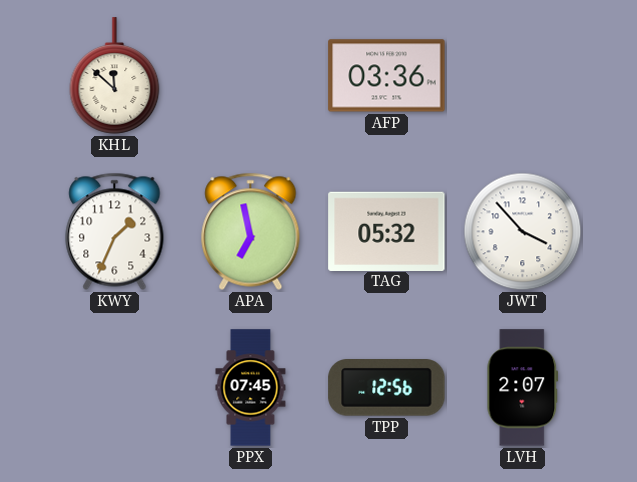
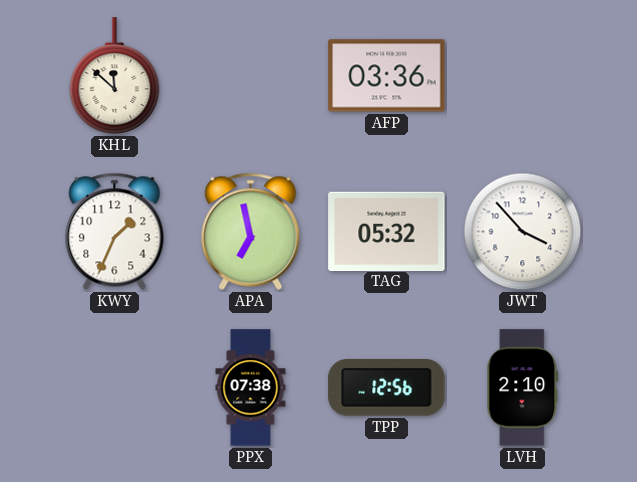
PPX: 07:45 -> 07:38
LVH: 2:07 -> 2:10
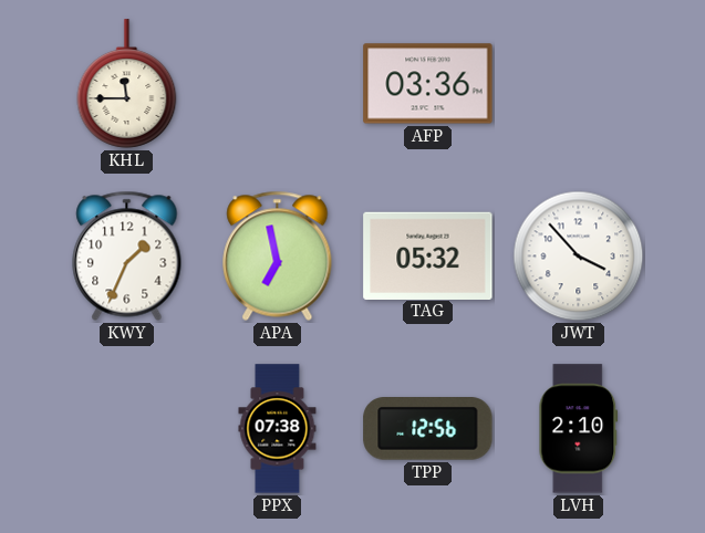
KHL: 11:52 -> 11:45
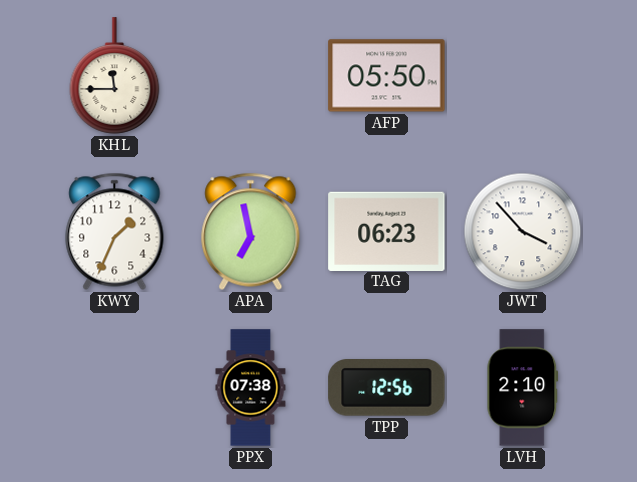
AFP: 03:36 -> 05:50
TAG: 05:32 -> 06:23
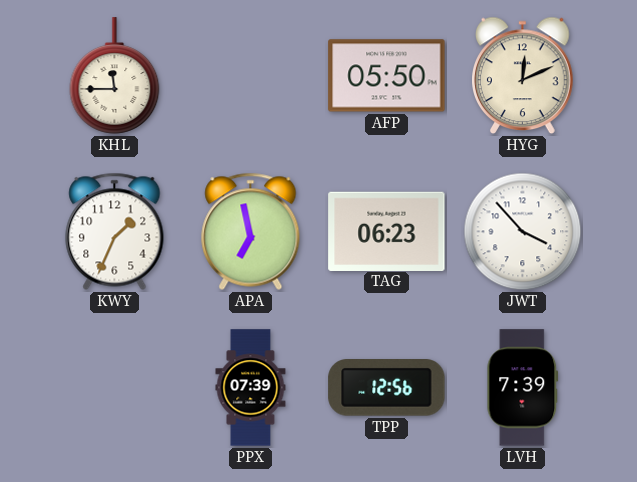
HYG: none -> 12:11
PPX: 07:38 -> 07:39
LVH: 2:10 -> 7:39
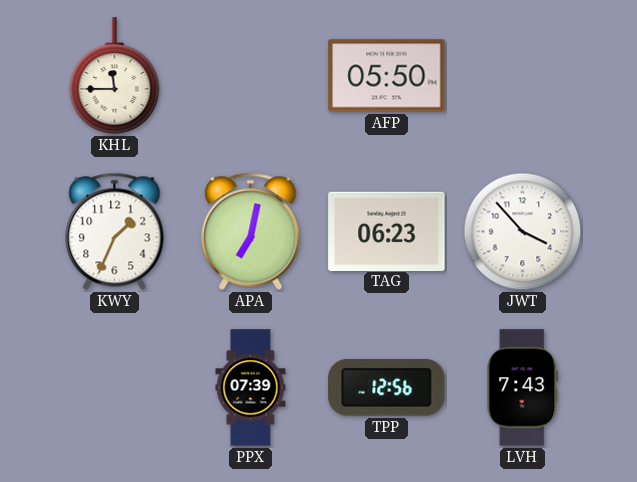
HYG: 12:11 -> none
APA: 6:58 -> 7:02
LVH: 7:39 -> 7:43
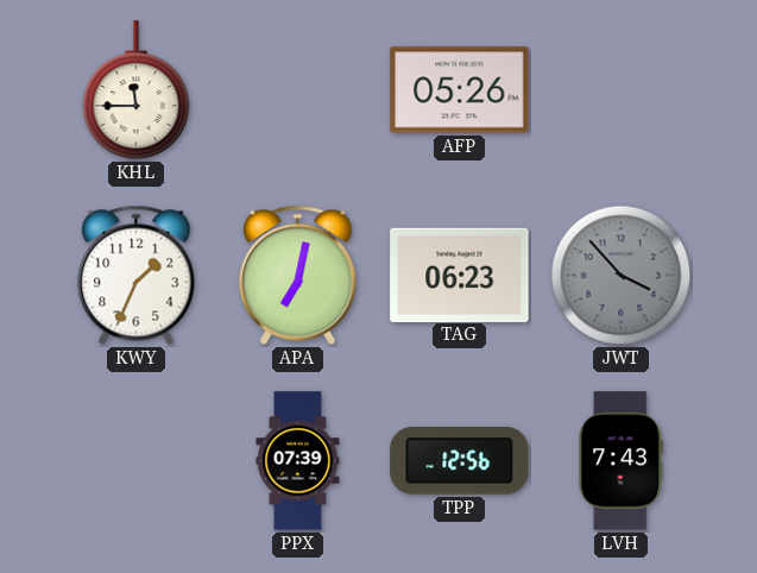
AFP: 05:50 -> 05:26
JWT dial: white -> grey
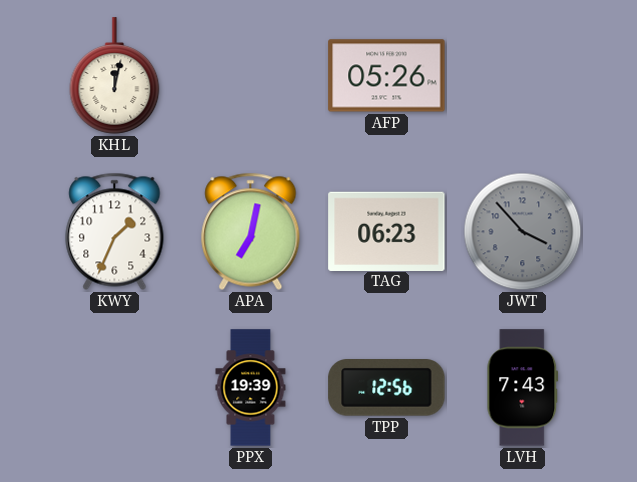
KHL: 11:45 -> 12:02
PPX: 07:39 -> 19:39
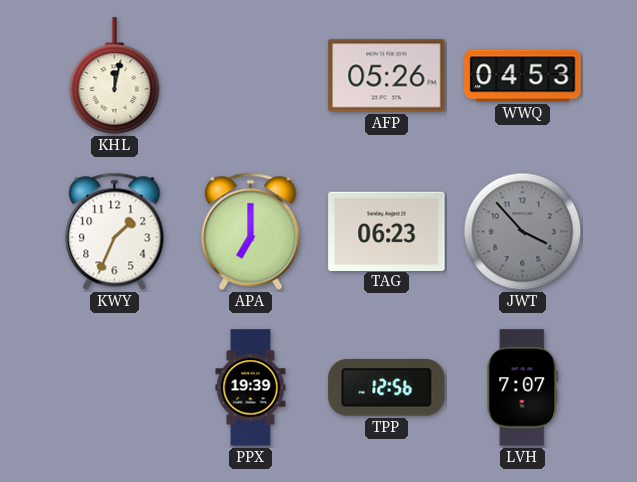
WWQ: none -> 04:53
APA: 7:02 -> 7:00
LVH: 7:43 -> 7:07
